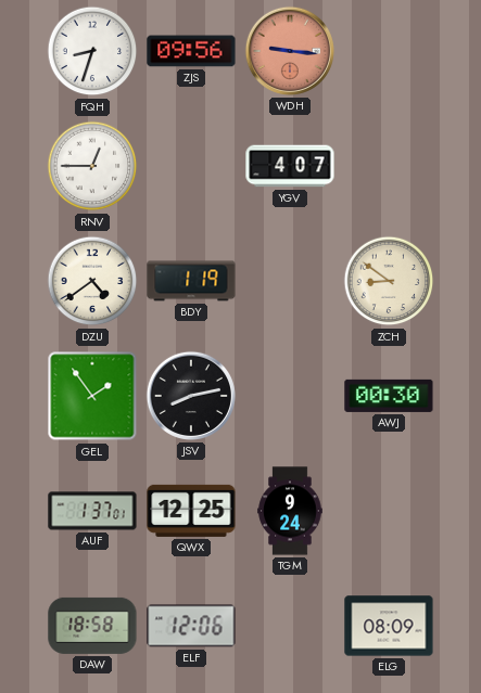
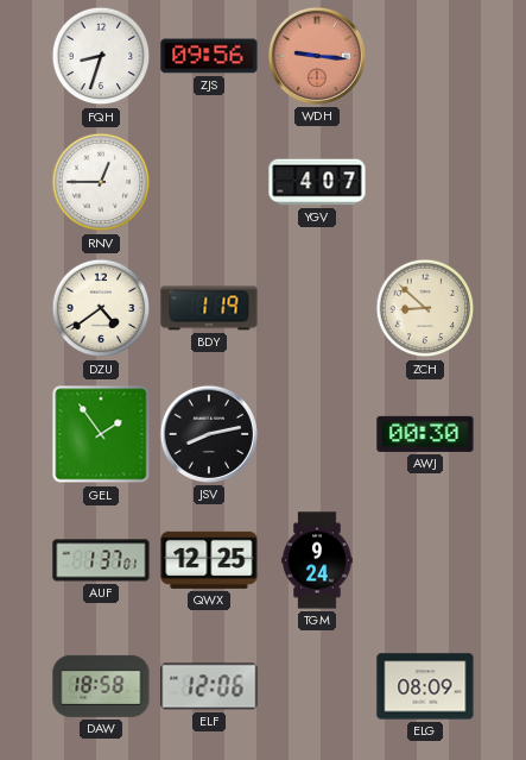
ZCH: 8:51 -> 8:52
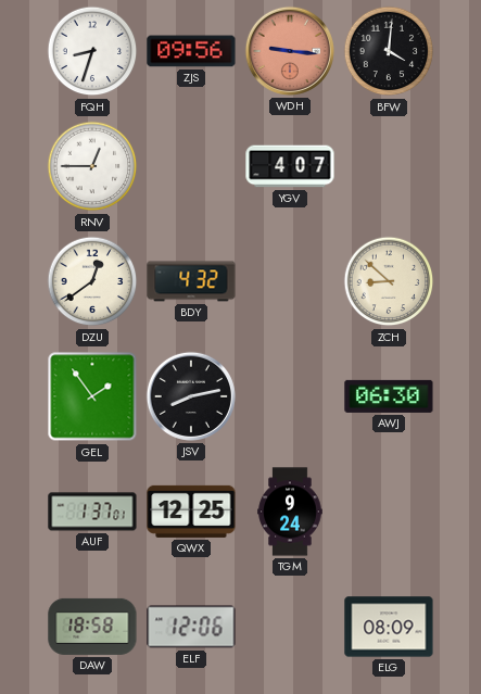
BFW: none -> 4:01
DZU: 4:39 -> 12:39
BDY: 1:19 -> 4:32
AWJ: 00:30 -> 06:30
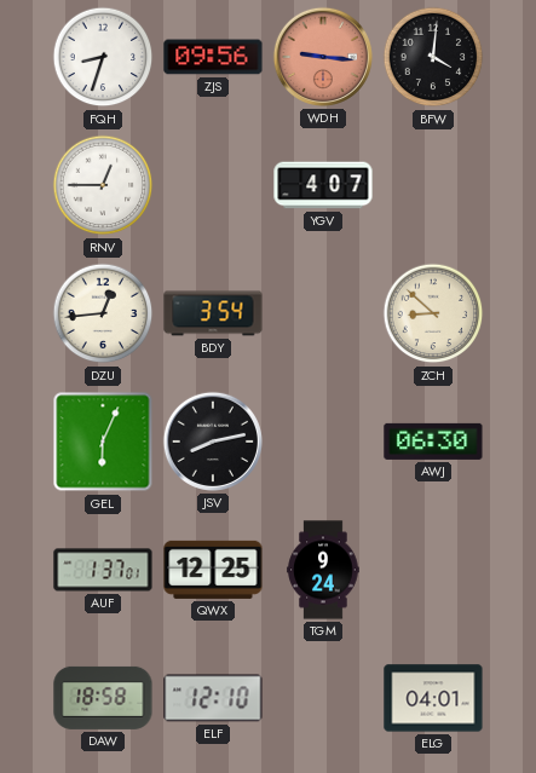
DZU: 12:39 -> 12:44
BDY: 4:32 -> 3:54
GEL: 1:54 -> 6:04
ELF: 12:06 -> 12:10
ELG: 08:09 -> 04:01
